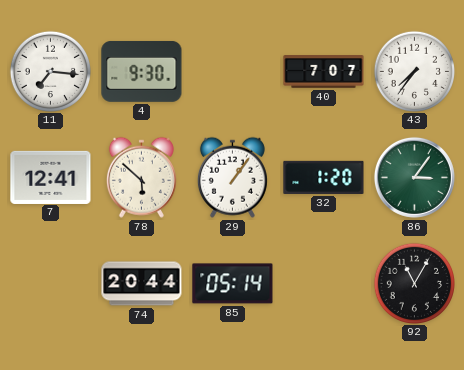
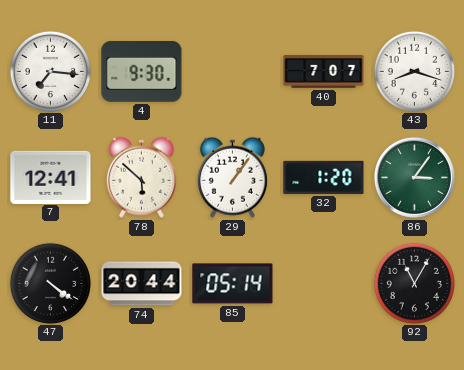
43: 7:36 -> 8:18
47: none -> 4:21
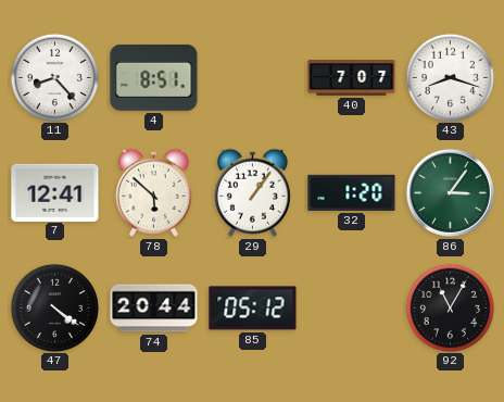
11: 7:16 -> 8:23
4: 9:30 -> 8:51
85: 05:14 -> 05:12
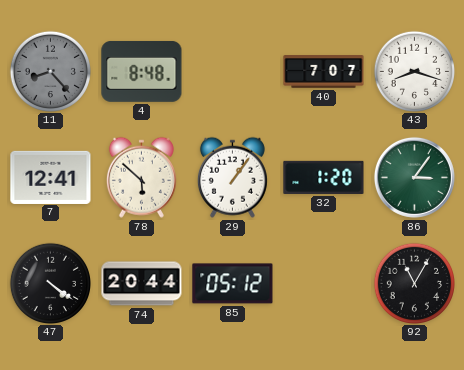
11 dial: white -> grey
4: 8:51 -> 8:48
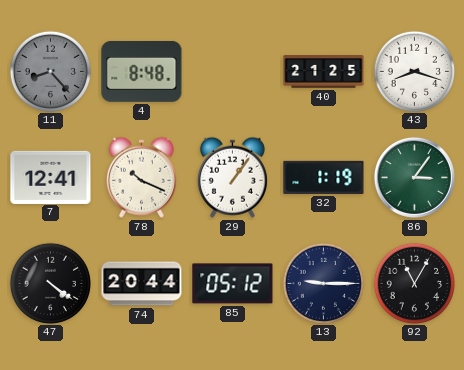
40: 7:07 -> 21:25
78: 5:52 -> 10:19
32: 1:20 -> 1:19
13: none -> 9:15
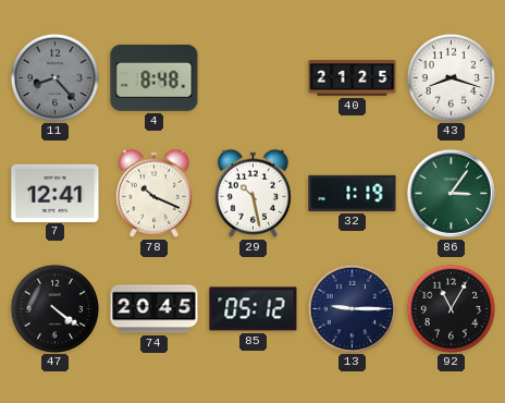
29: 1:06 -> 10:28
74: 20:44 -> 20:45
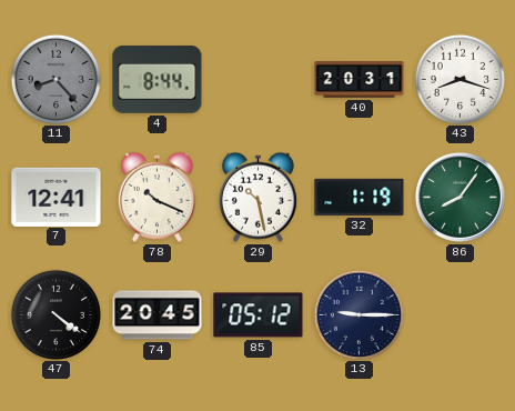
4: 8:48 -> 8:44
40: 21:25 -> 20:31
86: 3:06 -> 8:06
92: 11:05 -> none
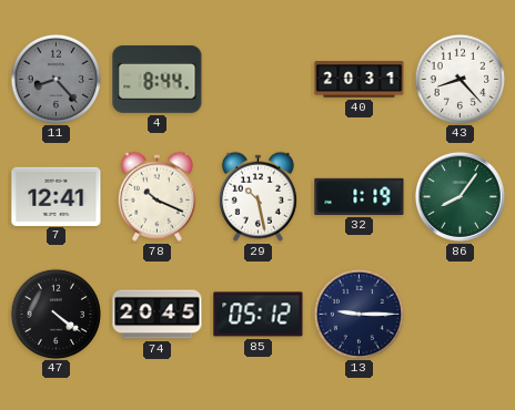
43: 8:18 -> 8:23
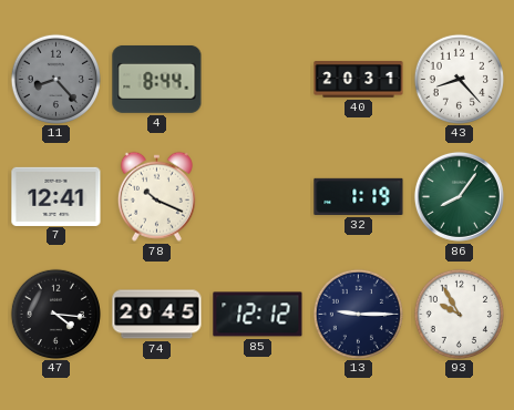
29: 10:28 -> none
47: 4:21 -> 4:16
85: 05:12 -> 12:12
93: none -> 9:55
